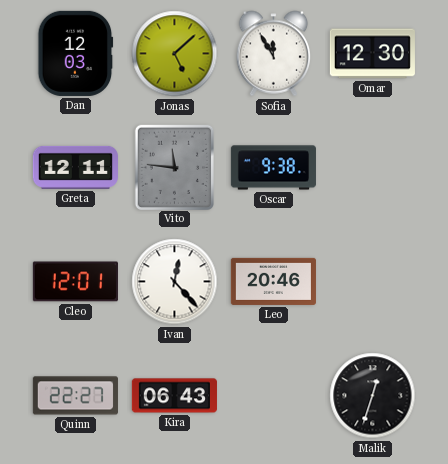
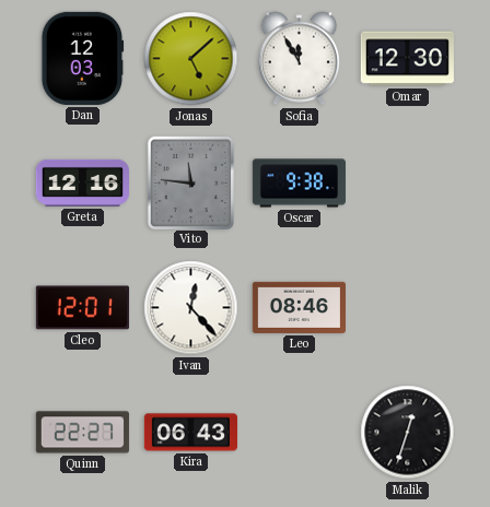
Greta: 12:11 -> 12:16
Leo: 20:46 -> 08:46
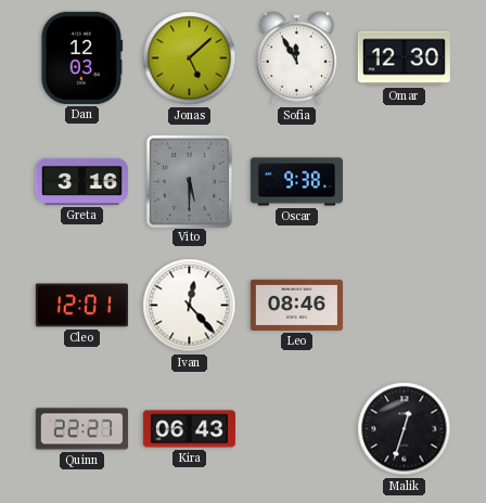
Greta: 12:16 -> 3:16
Vito: 11:46 -> 5:30
